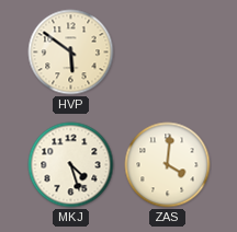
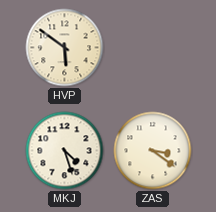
ZAS: 4:01 -> 3:21
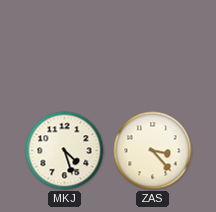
HVP: 5:51 -> none
ZAS: 3:21 -> 3:23
